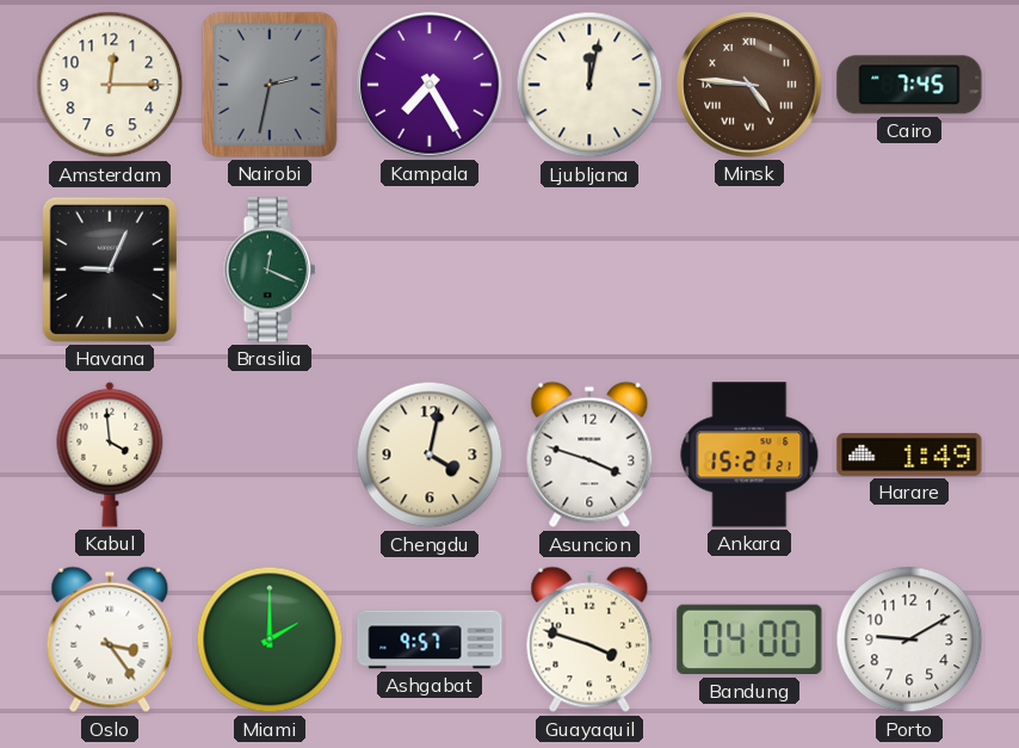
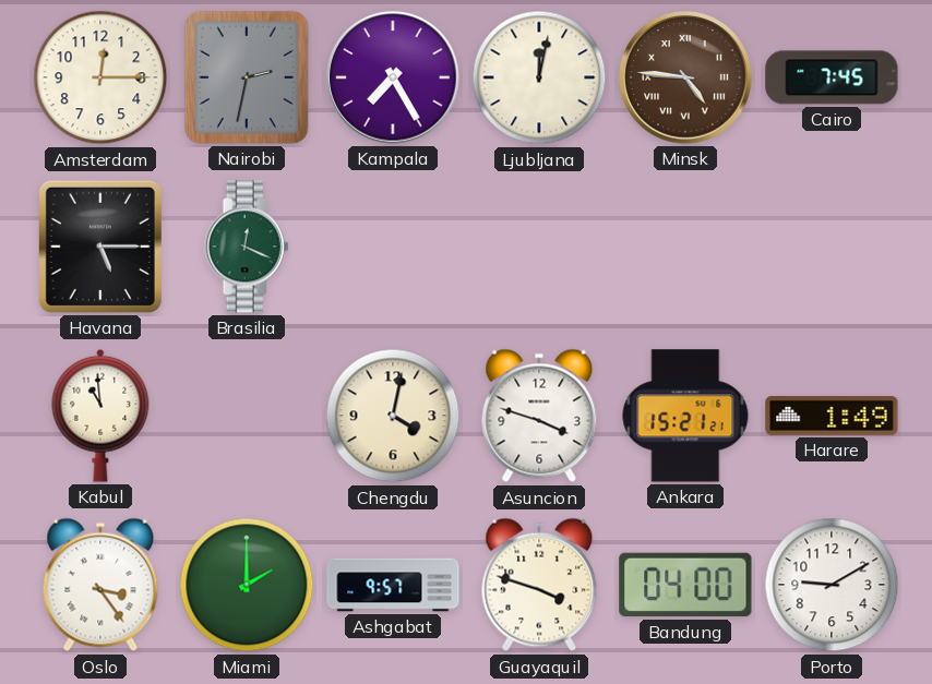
Havana: 9:04 -> 5:15
Kabul: 3:59 -> 10:59
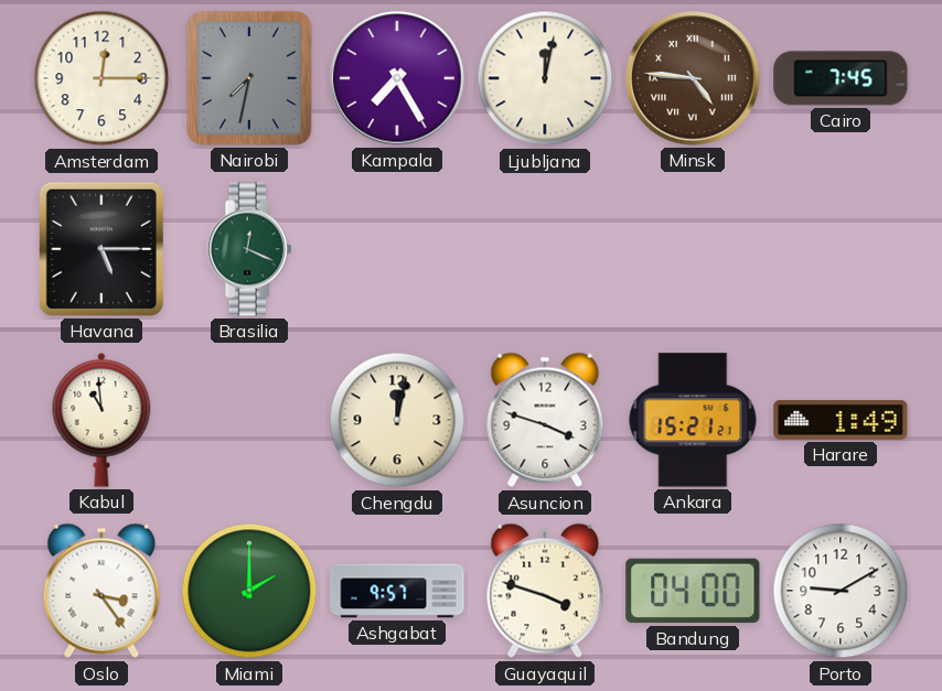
Nairobi: 2:32 -> 7:32
Chengdu: 4:02 -> 12:02
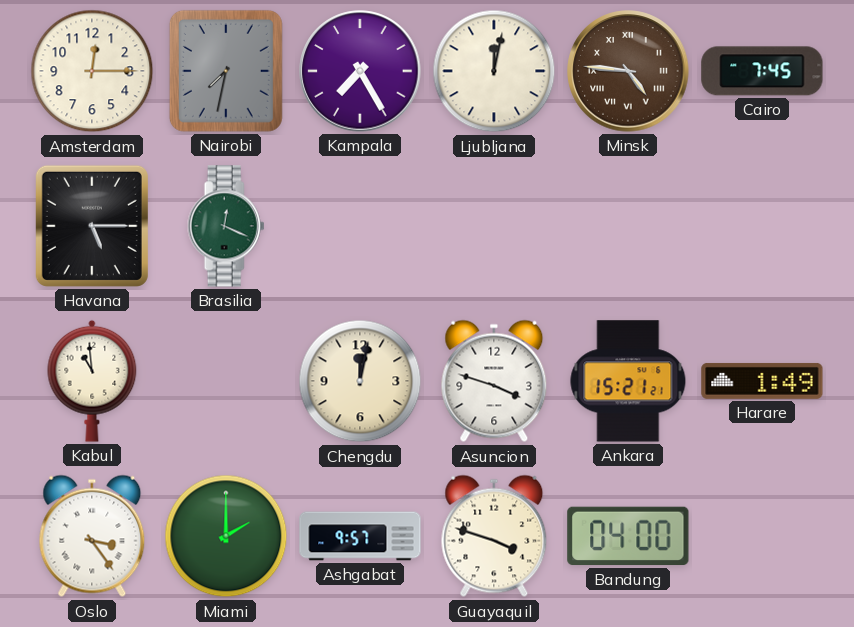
Porto: 9:10 -> none
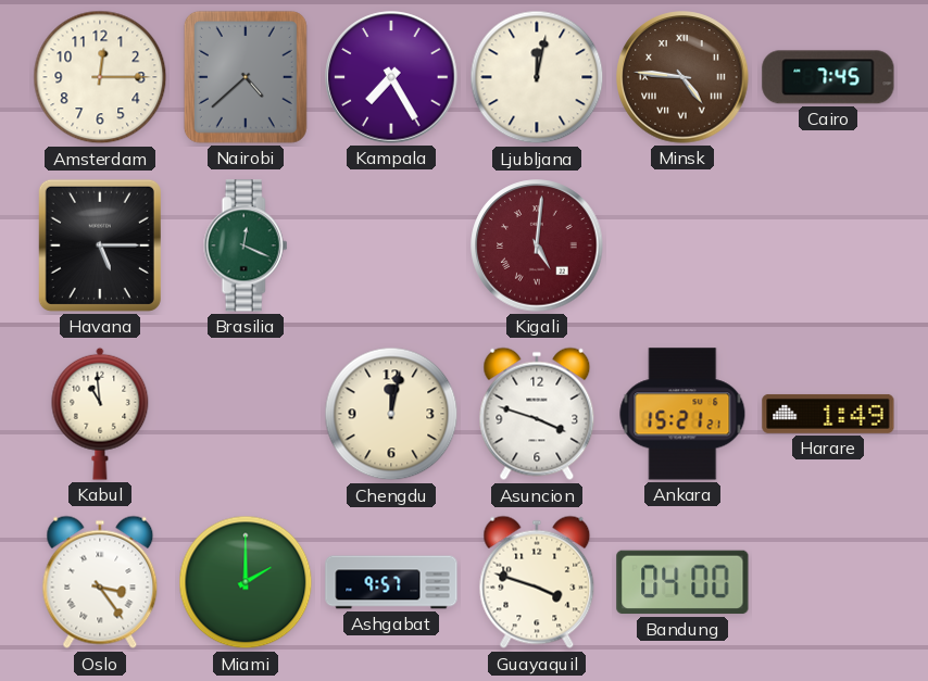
Nairobi: 7:32 -> 4:38
Kigali: none -> 5:01
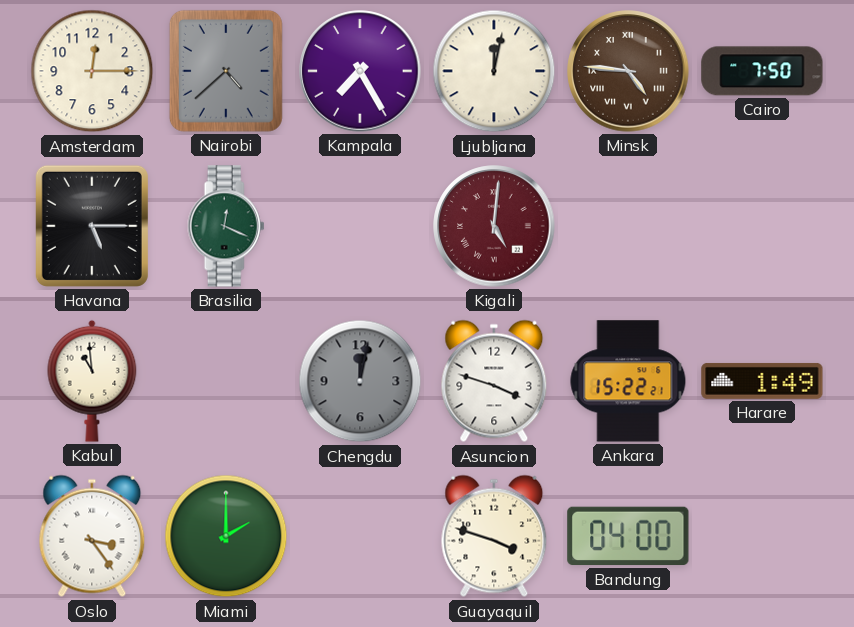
Cairo: 7:45 -> 7:50
Chengdu dial: cream -> grey
Ankara: 15:21 -> 15:22
Ashgabat: 9:57 -> none
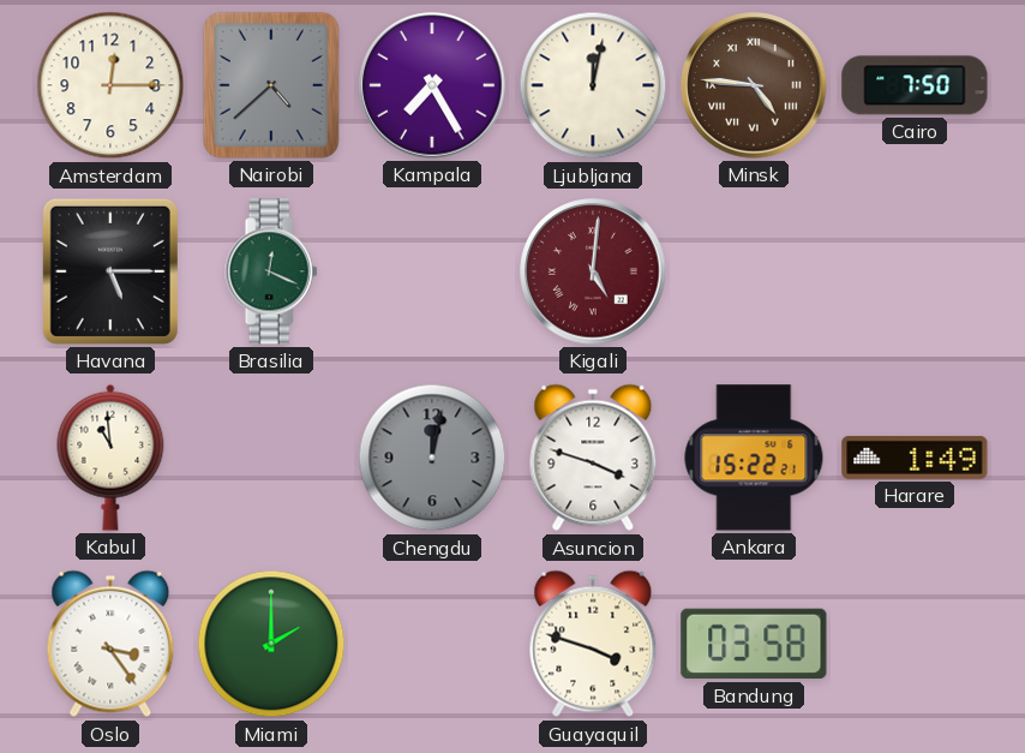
Bandung: 04:00 -> 03:58
